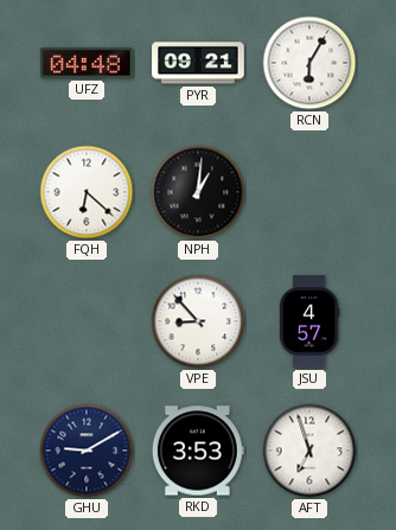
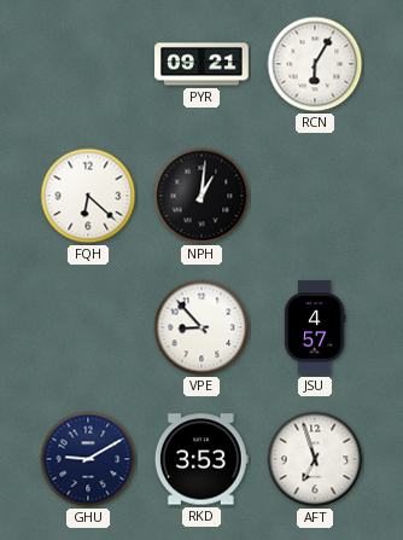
UFZ: 04:48 -> none
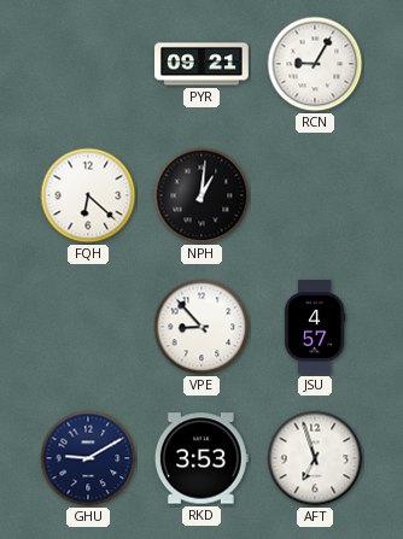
RCN: 6:05 -> 9:05
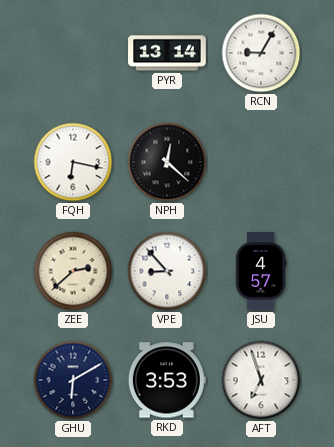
PYR: 09:21 -> 13:14
FQH: 6:22 -> 6:17
NPH: 1:01 -> 12:22
ZEE: none -> 2:38
GHU: 9:10 -> 6:10
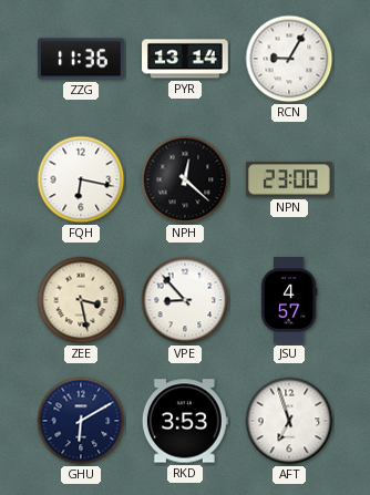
ZZG: none -> 11:36
NPN: none -> 23:00
ZEE: 2:38 -> 3:28
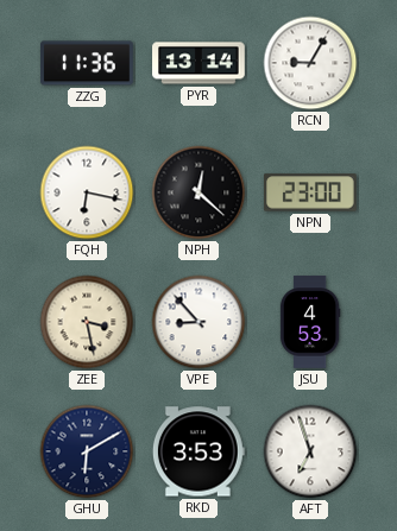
JSU: 4:57 -> 4:53
